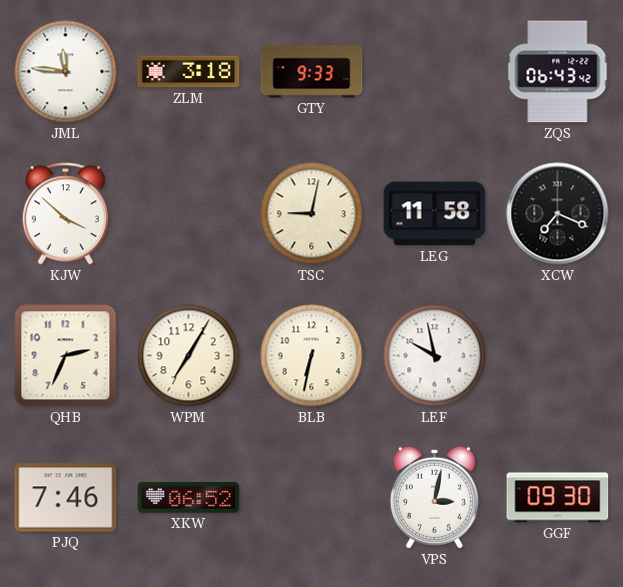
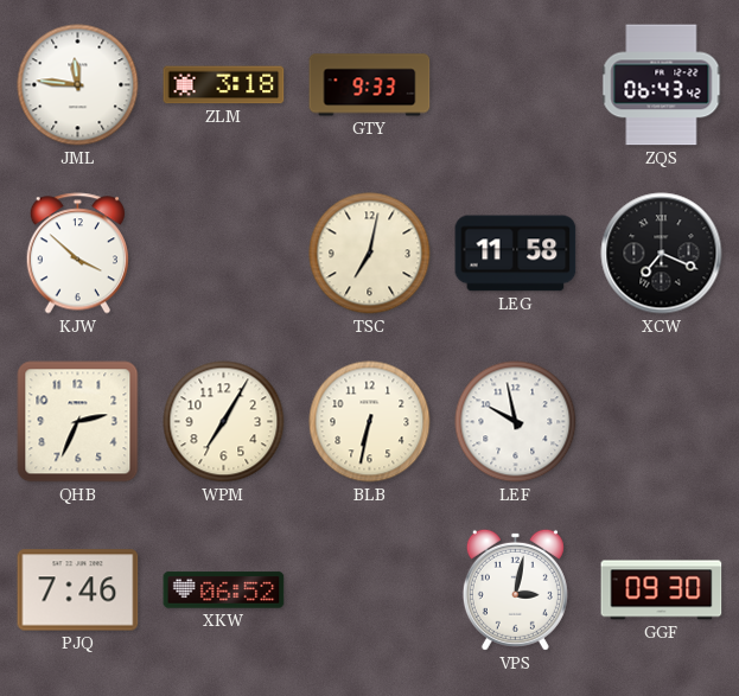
TSC: 9:02 -> 7:02
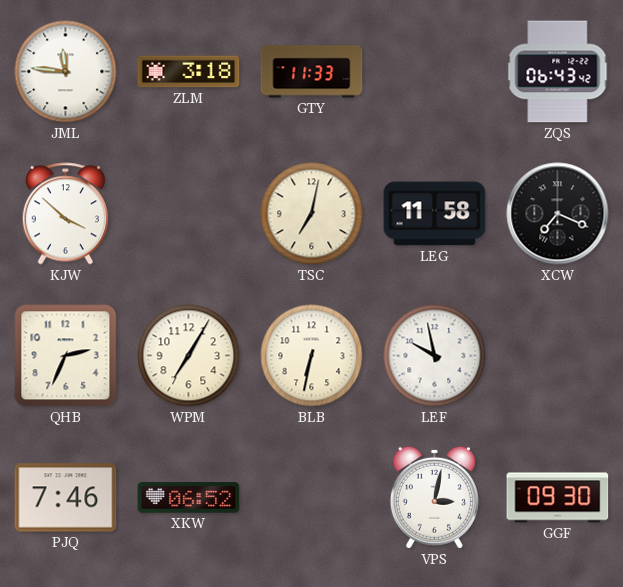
GTY: 9:33 -> 11:33
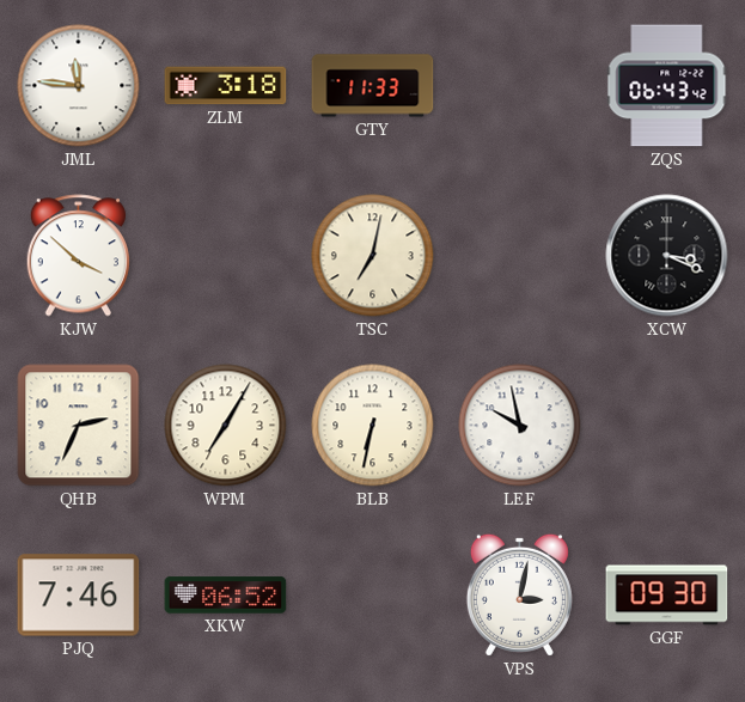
LEG: 11:58 -> none
XCW: 7:19 -> 3:19
